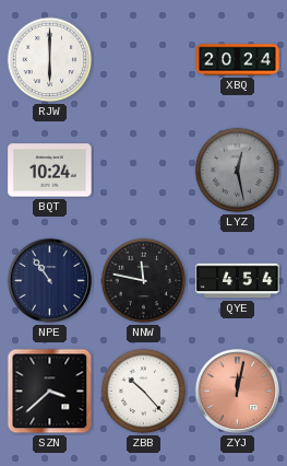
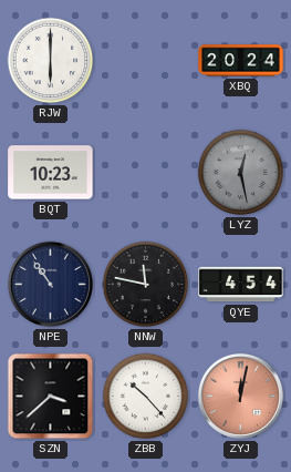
BQT: 10:24 -> 10:23
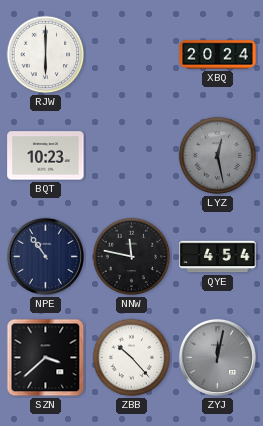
ZYJ dial: salmon -> grey
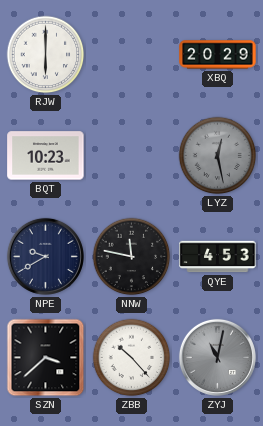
XBQ: 20:24 -> 20:29
NPE: 10:54 -> 9:40
QYE: 4:54 -> 4:53
ZYJ: 12:02 -> 11:02
